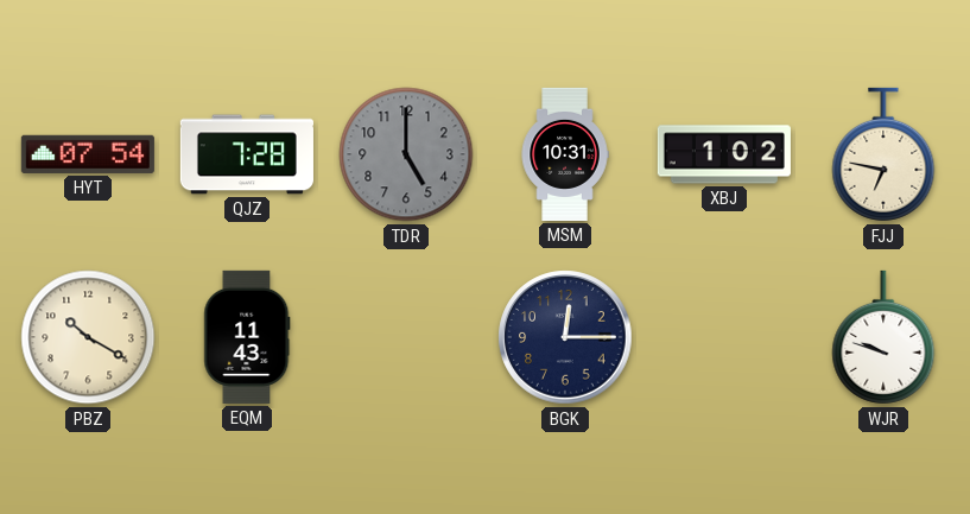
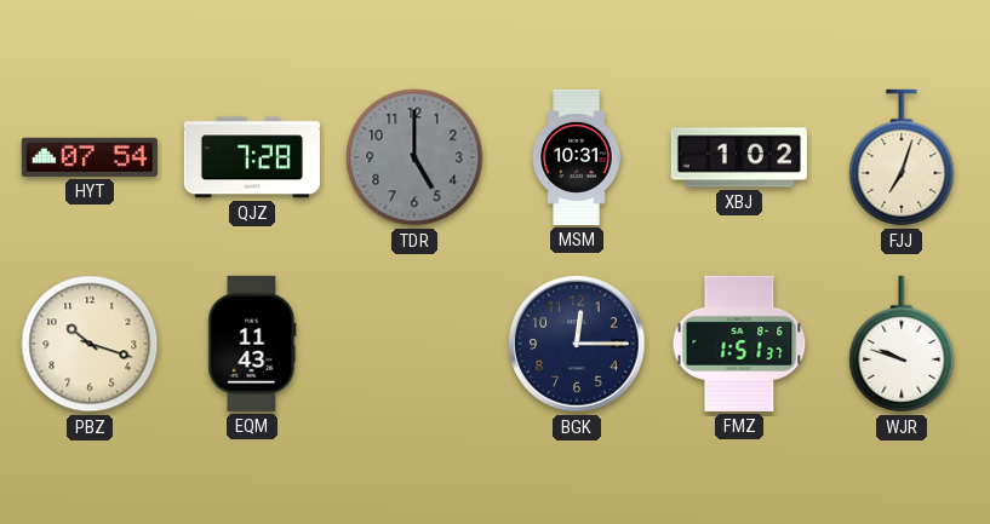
FJJ: 6:47 -> 7:03
PBZ: 10:20 -> 10:18
FMZ: none -> 1:51
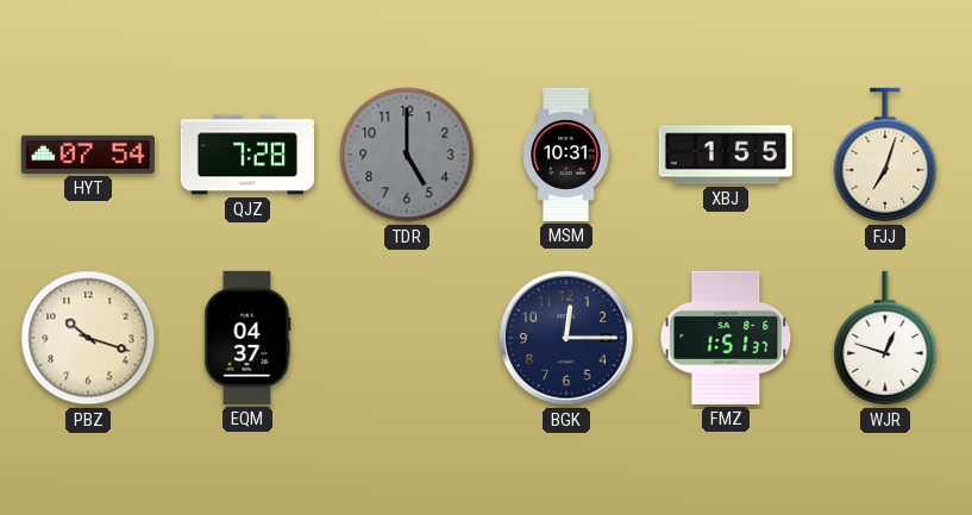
XBJ: 1:02 -> 1:55
EQM: 11:43 -> 04:37
WJR: 9:48 -> 12:48
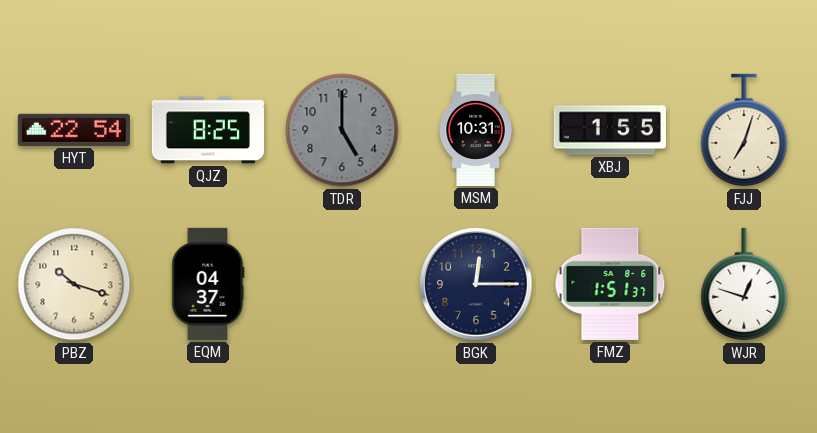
HYT: 07:54 -> 22:54
QJZ: 7:28 -> 8:25
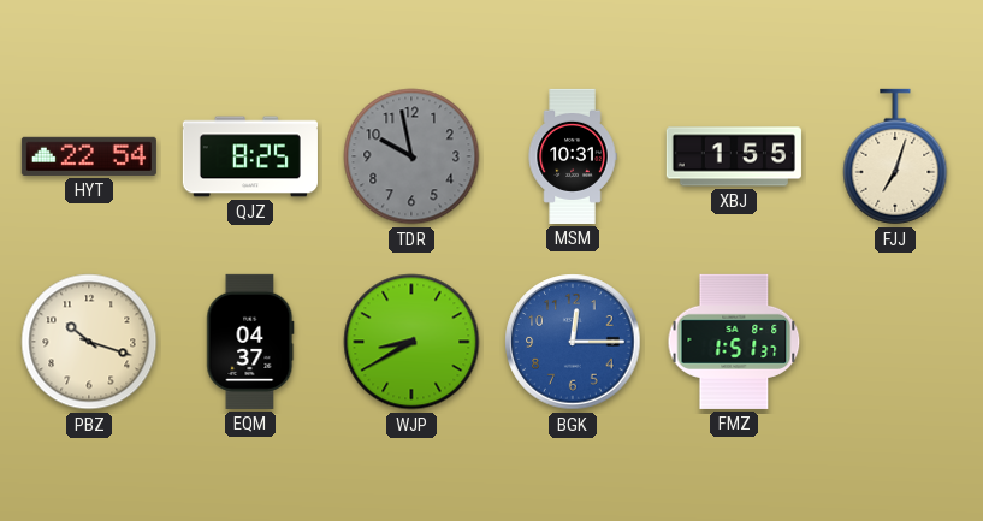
TDR: 5:00 -> 9:58
WJP: none -> 8:40
BGK dial: navy -> blue
WJR: 12:48 -> none
